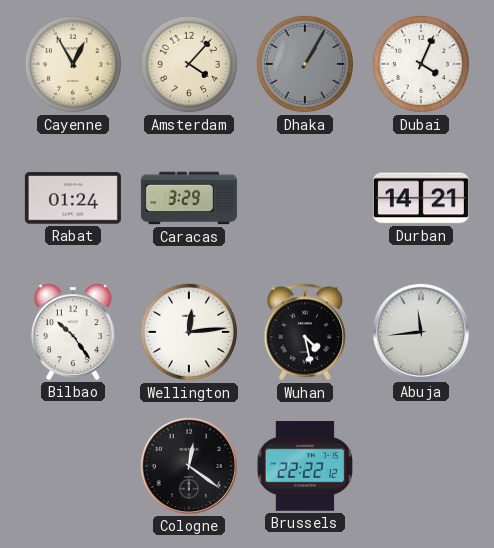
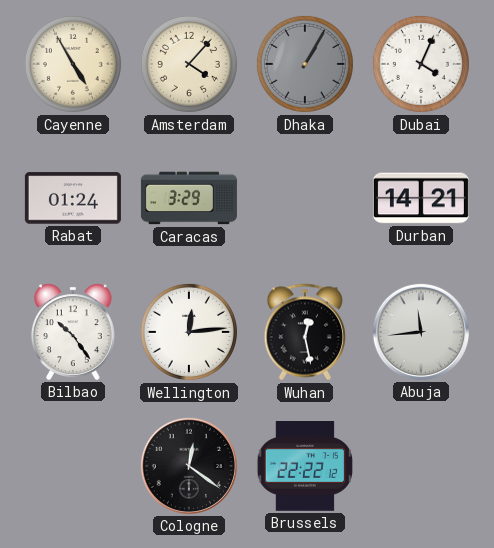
Cayenne: 12:55 -> 4:55
Wuhan: 4:28 -> 12:28
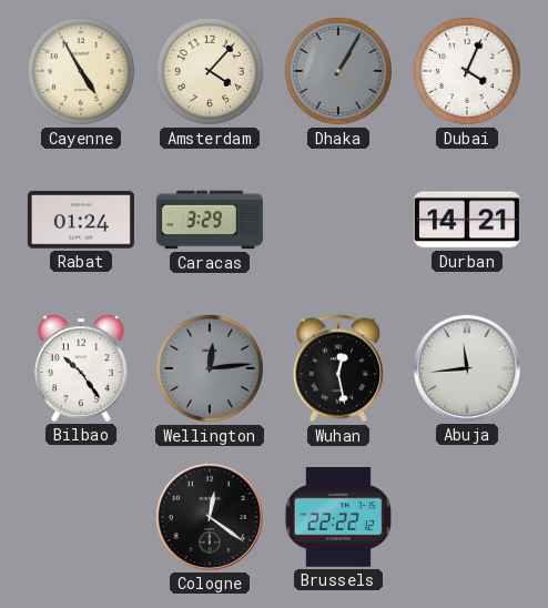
Wellington dial: white -> grey
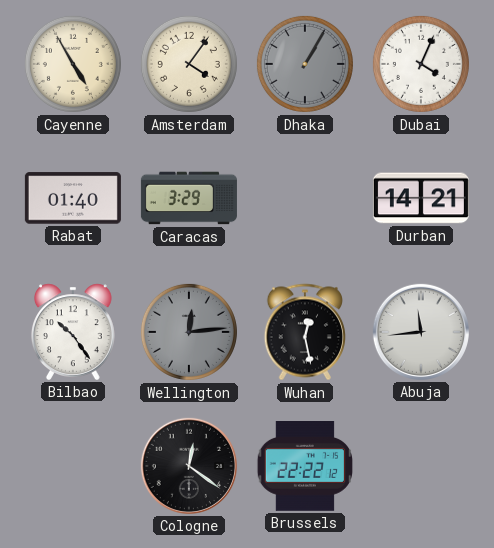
Amsterdam: 4:07 -> 4:06
Rabat: 01:24 -> 01:40
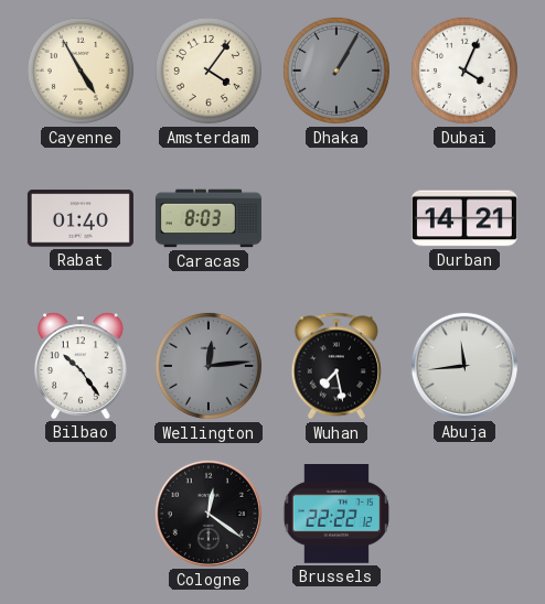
Caracas: 3:29 -> 8:03
Wuhan: 12:28 -> 7:28
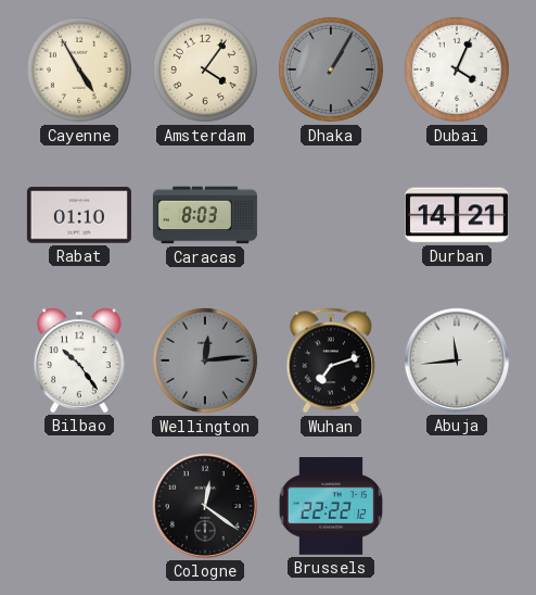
Rabat: 01:40 -> 01:10
Wuhan: 7:28 -> 7:12
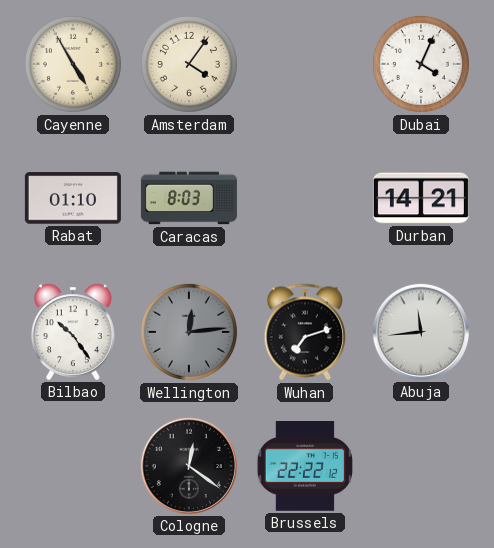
Dhaka: 1:05 -> none
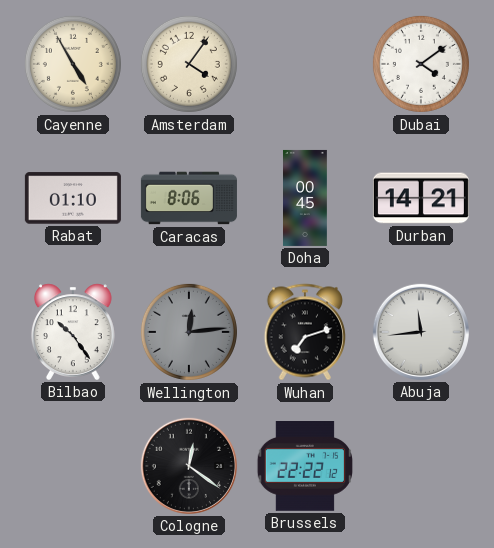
Dubai: 4:04 -> 4:09
Caracas: 8:03 -> 8:06
Doha: none -> 00:45
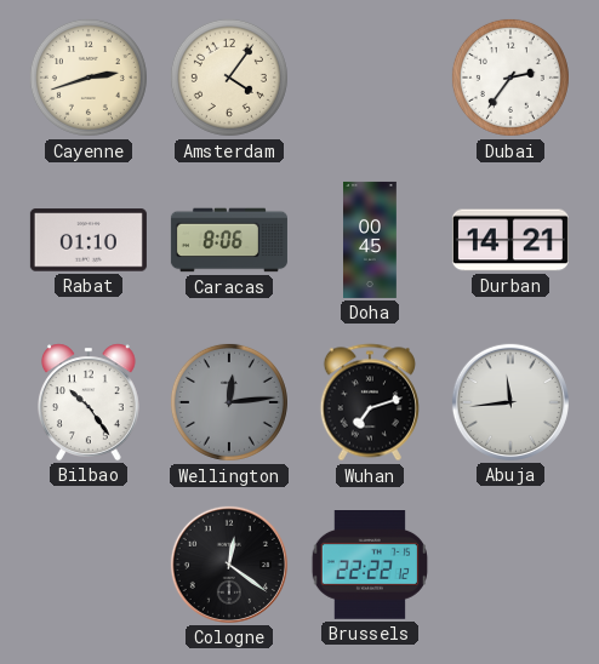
Cayenne: 4:55 -> 2:42
Dubai: 4:09 -> 2:36
